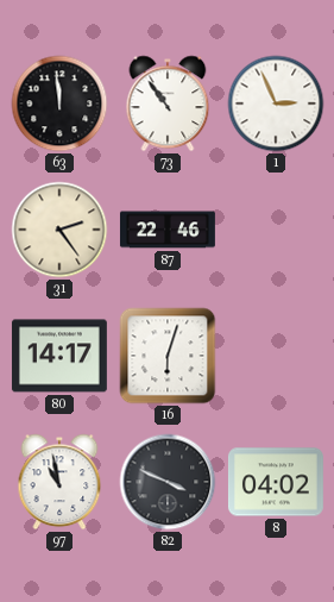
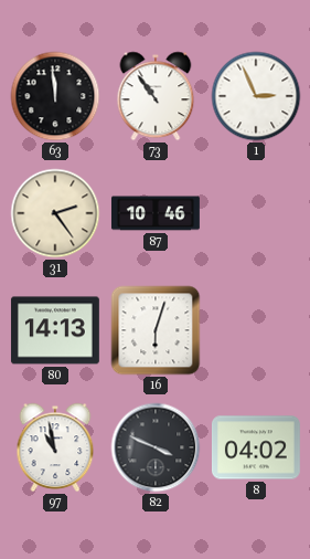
87: 22:46 -> 10:46
80: 14:17 -> 14:13
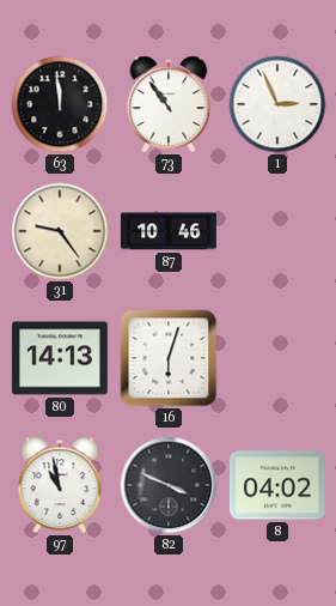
31: 2:24 -> 9:24
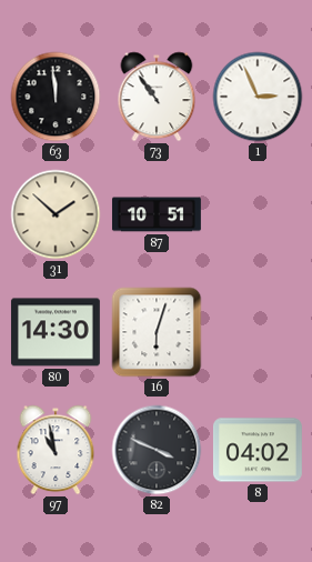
31: 9:24 -> 1:52
87: 10:46 -> 10:51
80: 14:13 -> 14:30
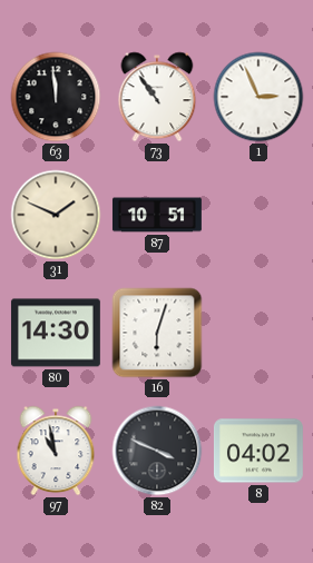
31: 1:52 -> 1:49
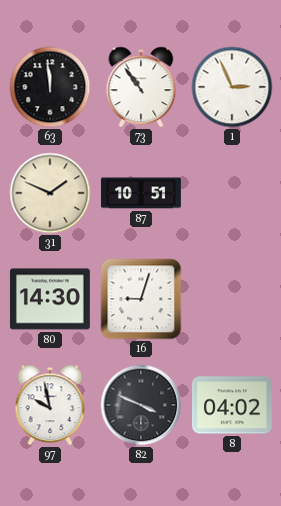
16: 6:03 -> 9:03
97: 10:58 -> 9:58
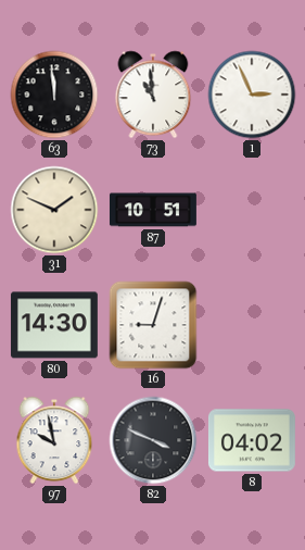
73: 10:54 -> 10:59
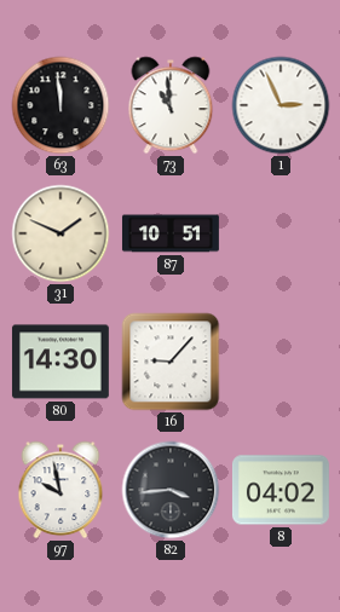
16: 9:03 -> 9:07
82: 3:49 -> 3:44
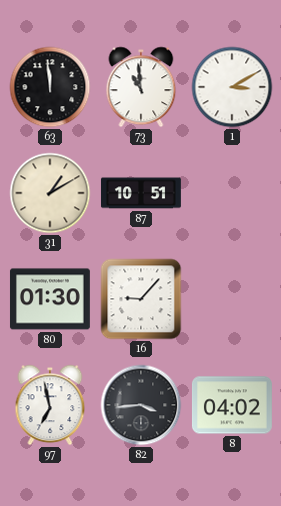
1: 2:56 -> 3:10
31: 1:49 -> 1:10
80: 14:30 -> 01:30
97: 9:58 -> 6:58
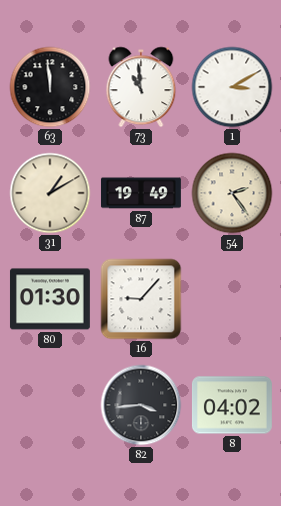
87: 10:51 -> 19:49
54: none -> 2:24
97: 6:58 -> none
